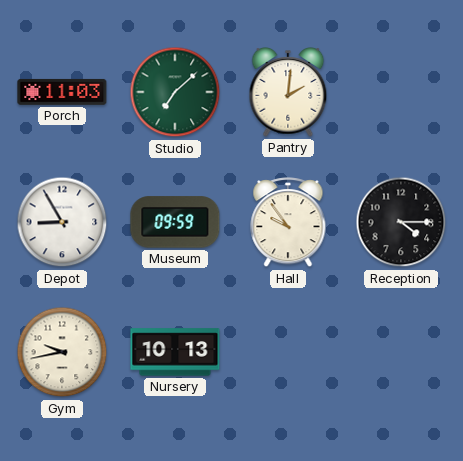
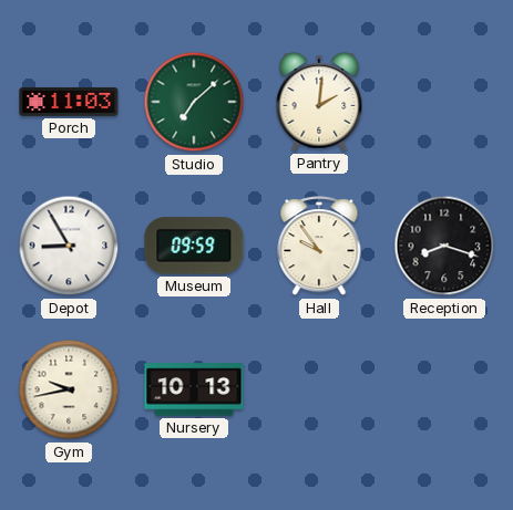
Reception: 4:15 -> 8:18
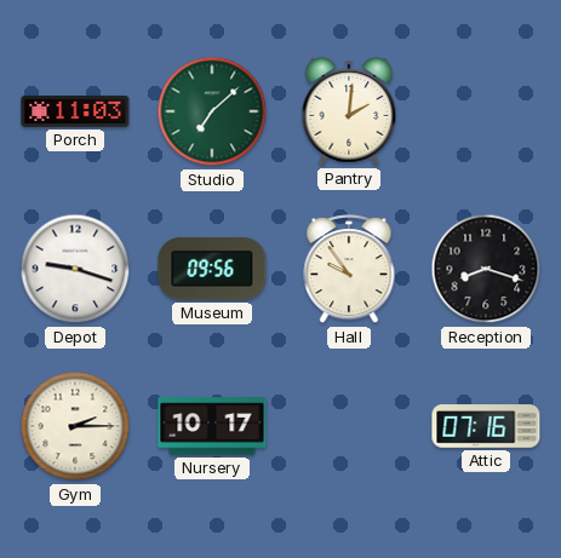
Depot: 8:55 -> 9:18
Museum: 09:59 -> 09:56
Gym: 9:43 -> 2:15
Nursery: 10:13 -> 10:17
Attic: none -> 07:16
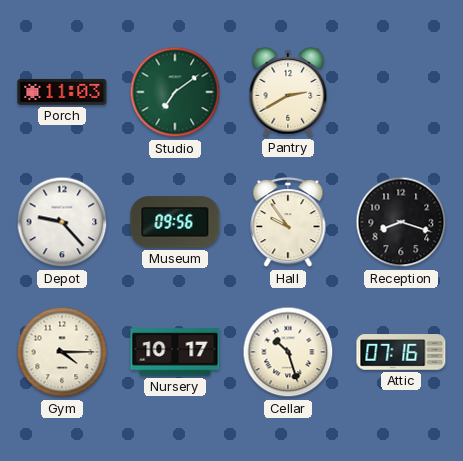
Studio: 7:08 -> 7:09
Pantry: 2:01 -> 2:40
Depot: 9:18 -> 9:23
Gym: 2:15 -> 4:15
Cellar: none -> 10:27
